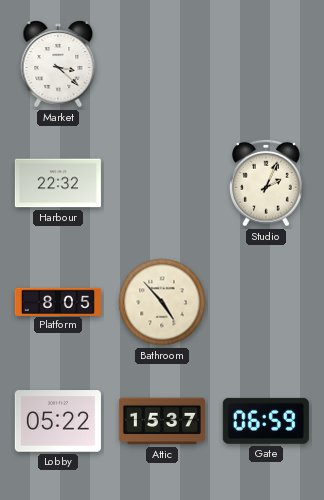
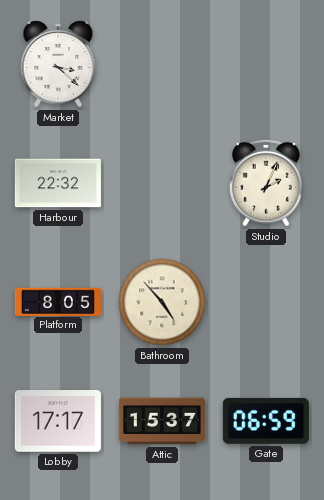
Lobby: 05:22 -> 17:17
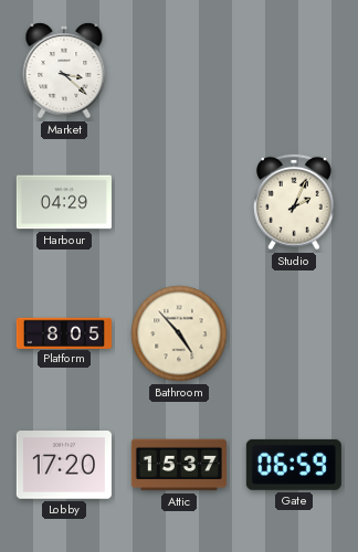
Harbour: 22:32 -> 04:29
Lobby: 17:17 -> 17:20
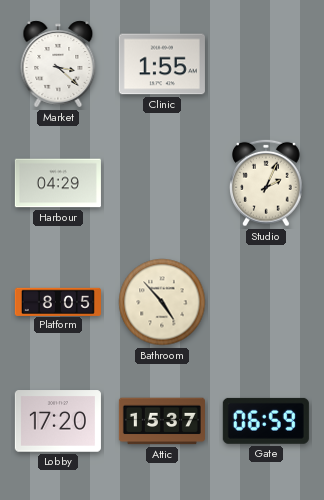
Clinic: none -> 1:55
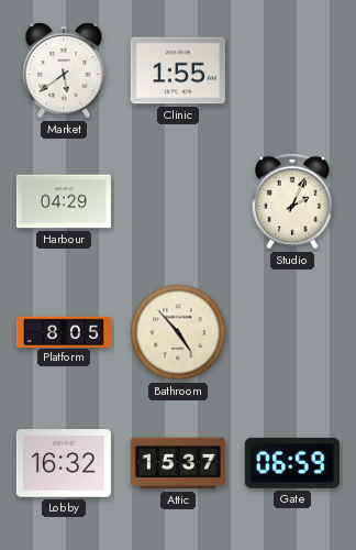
Market: 3:22 -> 5:39
Lobby: 17:20 -> 16:32
